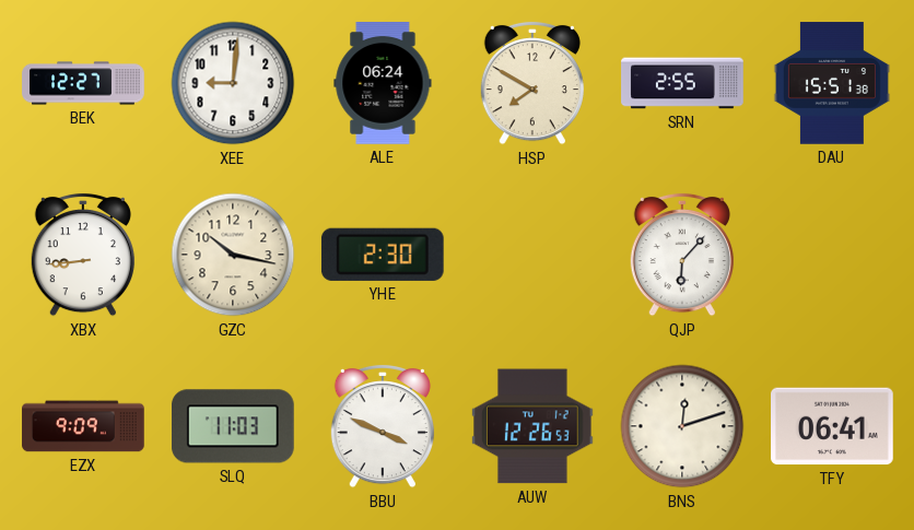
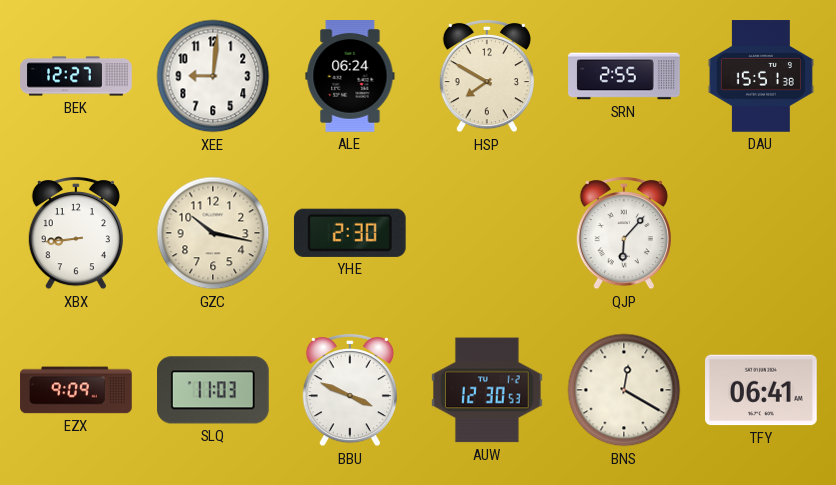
AUW: 12:26 -> 12:30
BNS: 12:12 -> 12:20
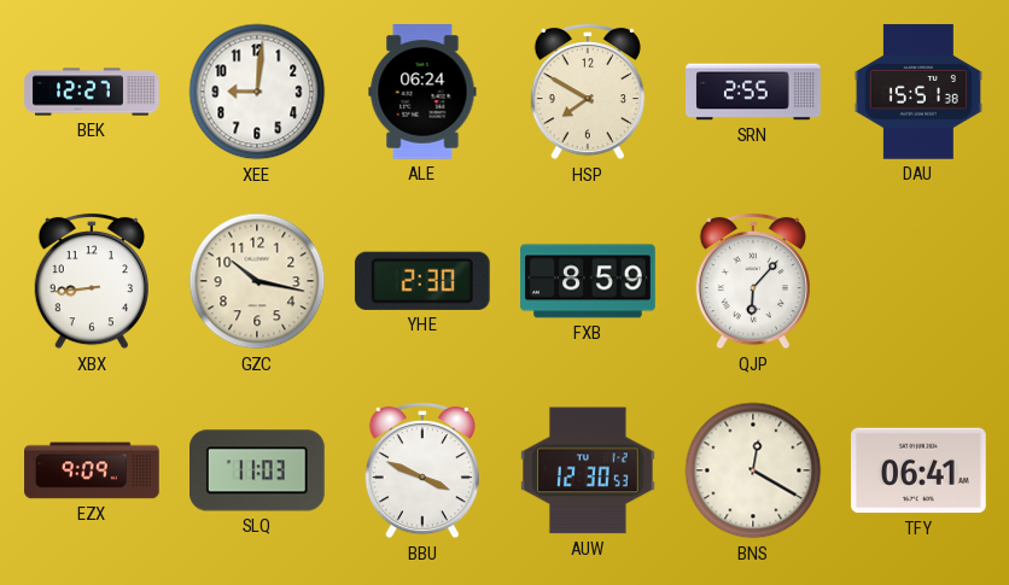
FXB: none -> 8:59
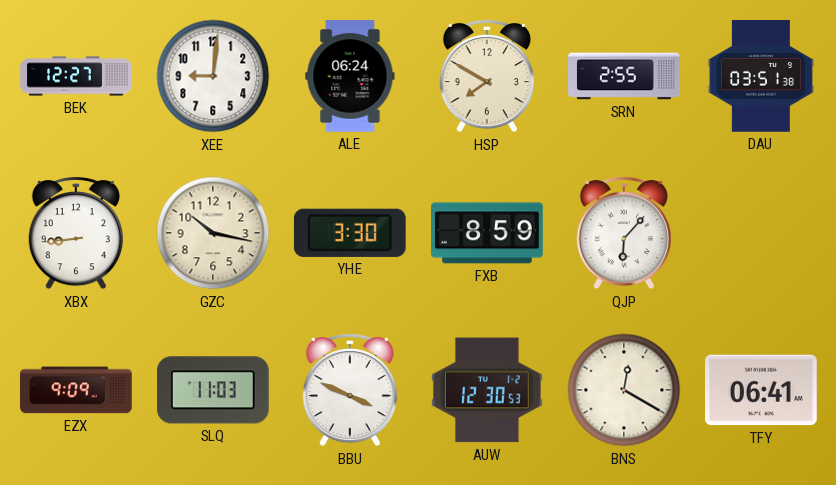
DAU: 15:51 -> 03:51
YHE: 2:30 -> 3:30
